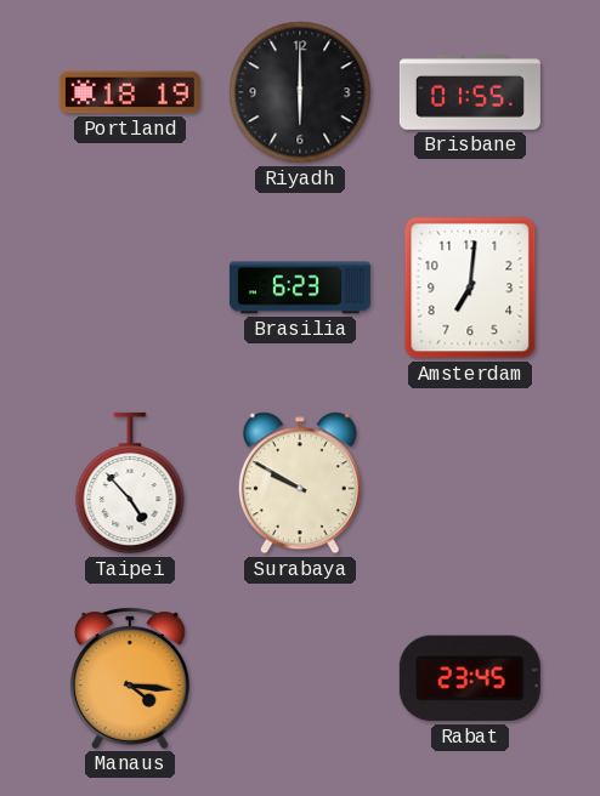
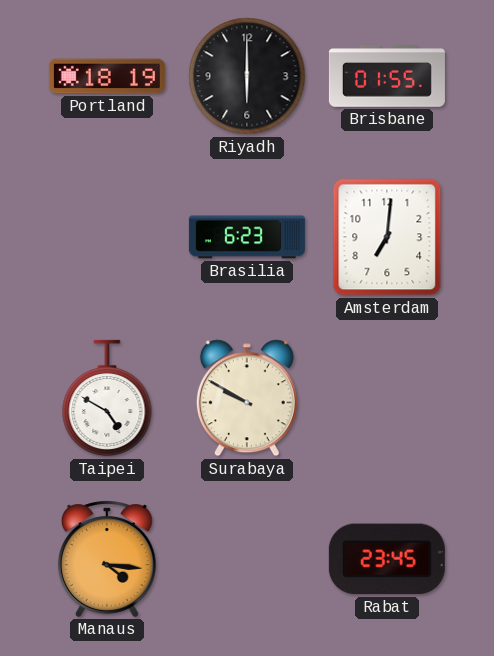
Taipei: 4:53 -> 4:50
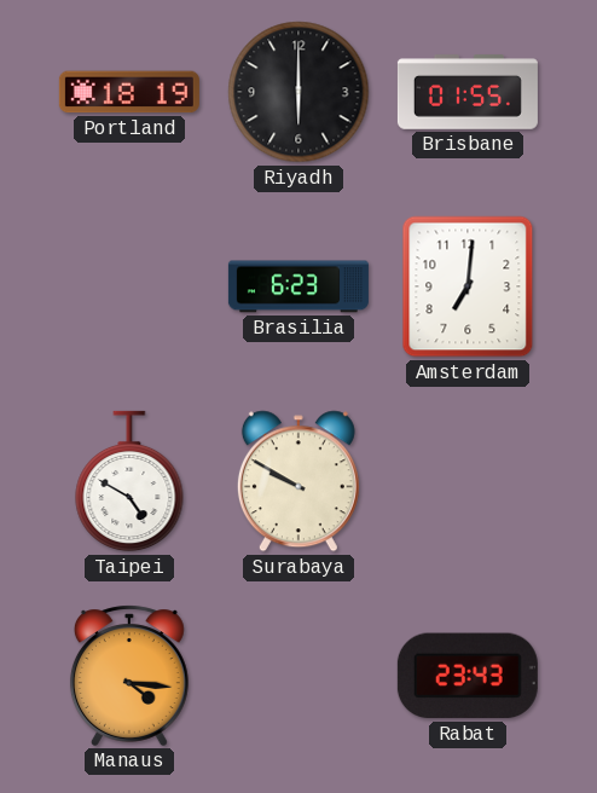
Rabat: 23:45 -> 23:43
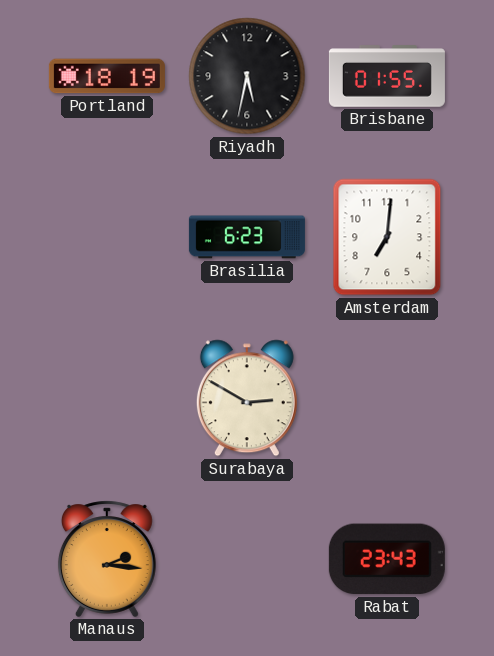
Riyadh: 6:00 -> 5:32
Taipei: 4:50 -> none
Surabaya: 9:50 -> 2:50
Manaus: 4:16 -> 2:16
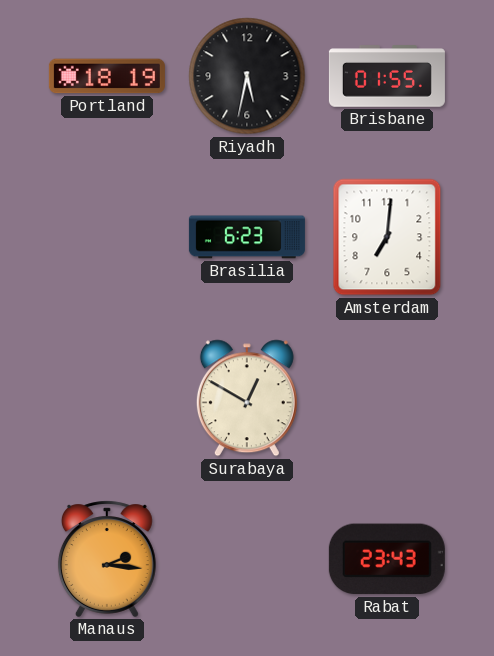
Surabaya: 2:50 -> 12:50
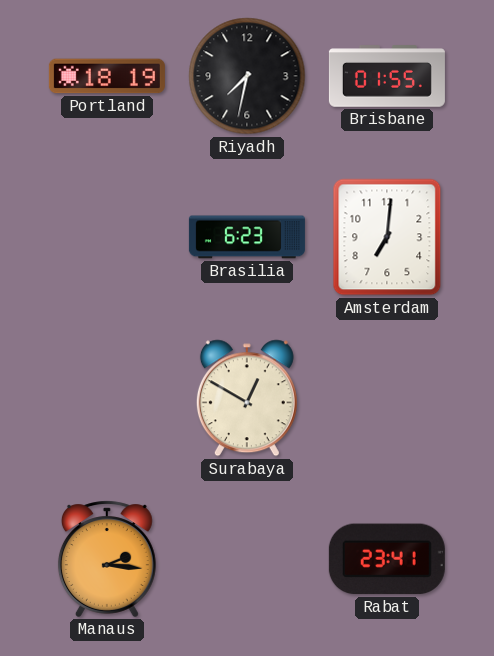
Riyadh: 5:32 -> 7:32
Rabat: 23:43 -> 23:41
